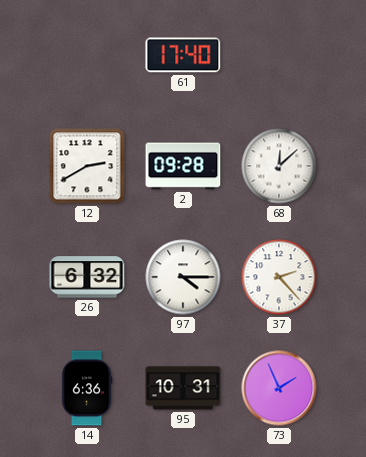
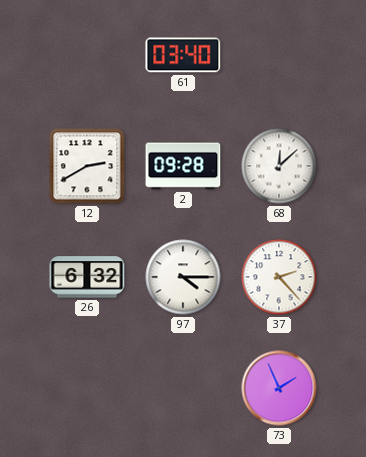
61: 17:40 -> 03:40
14: 6:36 -> none
95: 10:31 -> none
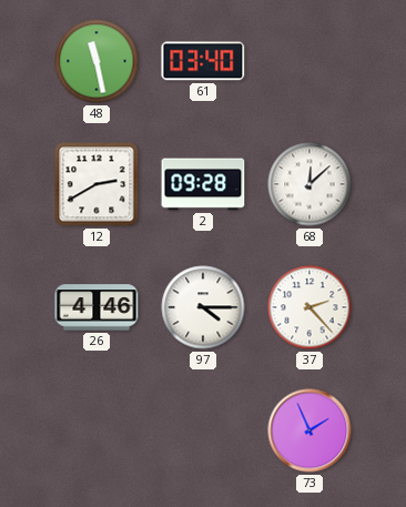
48: none -> 11:28
26: 6:32 -> 4:46
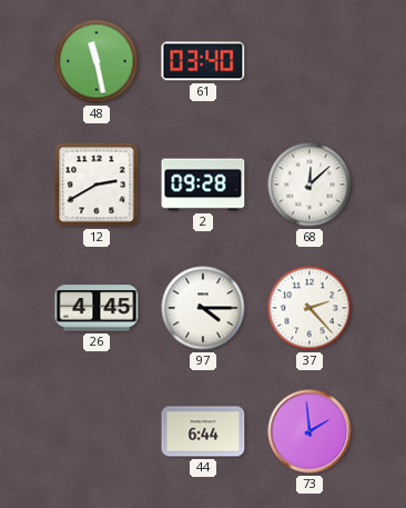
26: 4:46 -> 4:45
44: none -> 6:44
73: 1:56 -> 1:59
